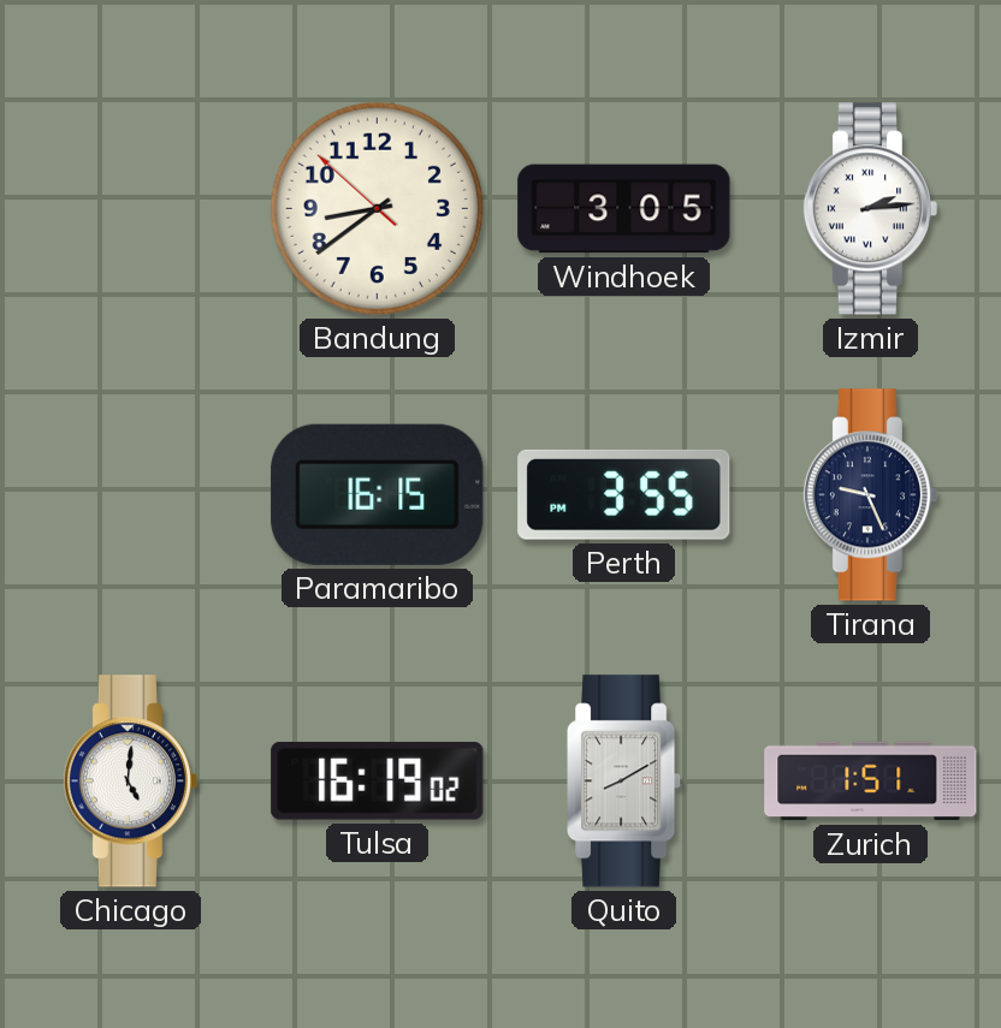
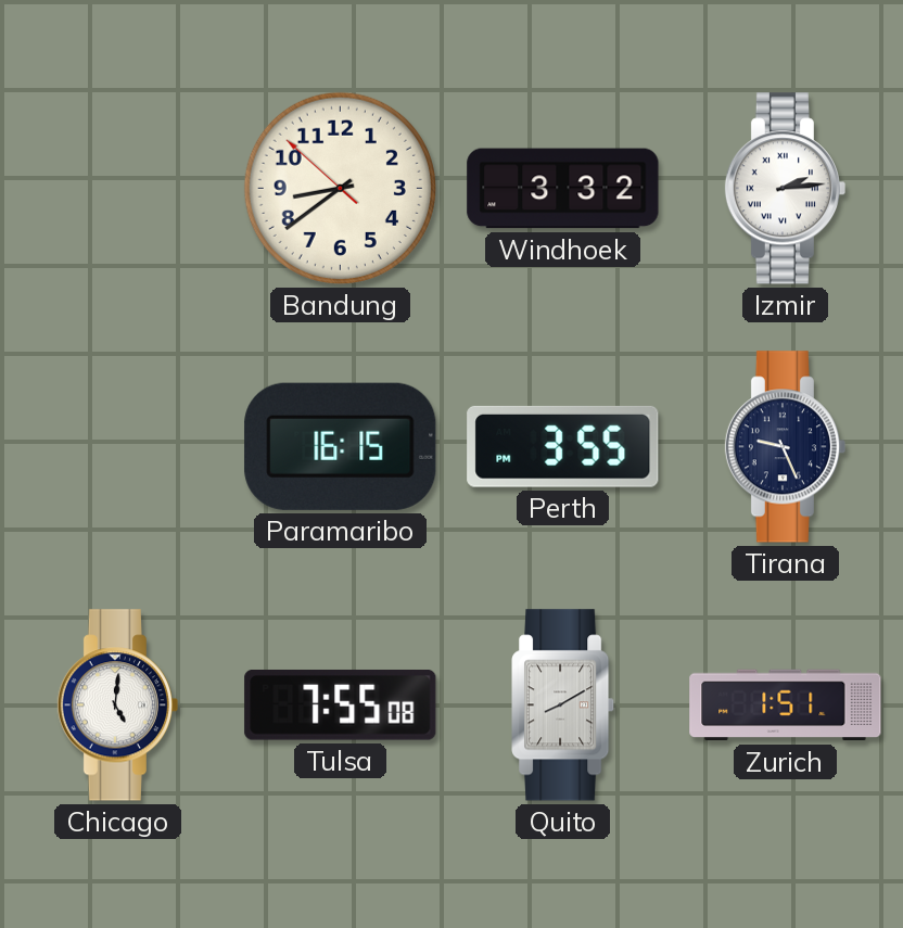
Windhoek: 3:05 -> 3:32
Tulsa: 16:19 -> 7:55
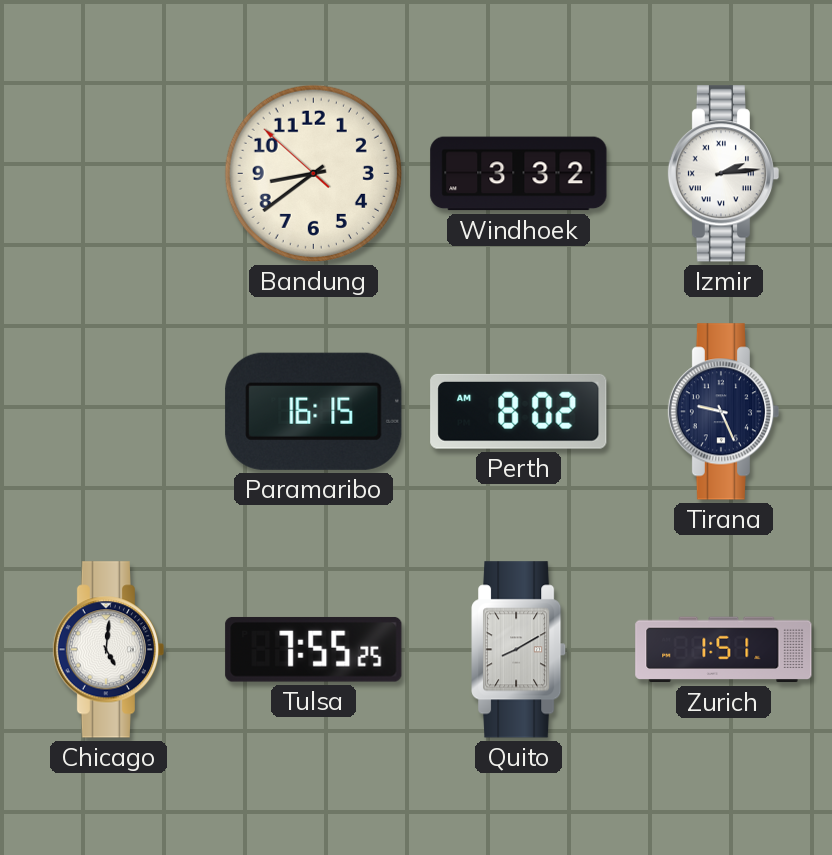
Perth: 3:55 -> 8:02
Tulsa: 7:55:08 -> 7:55:25
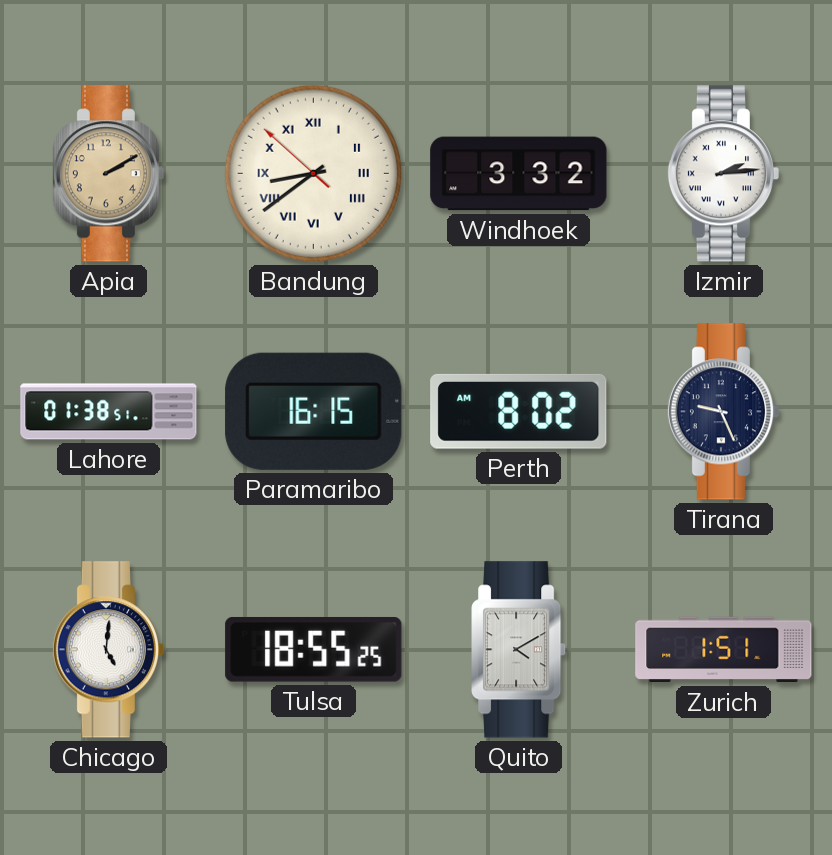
Apia: none -> 2:10
Bandung numerals: Arabic -> Roman
Lahore: none -> 01:38
Tulsa: 7:55 -> 18:55
Quito: 8:10 -> 4:10
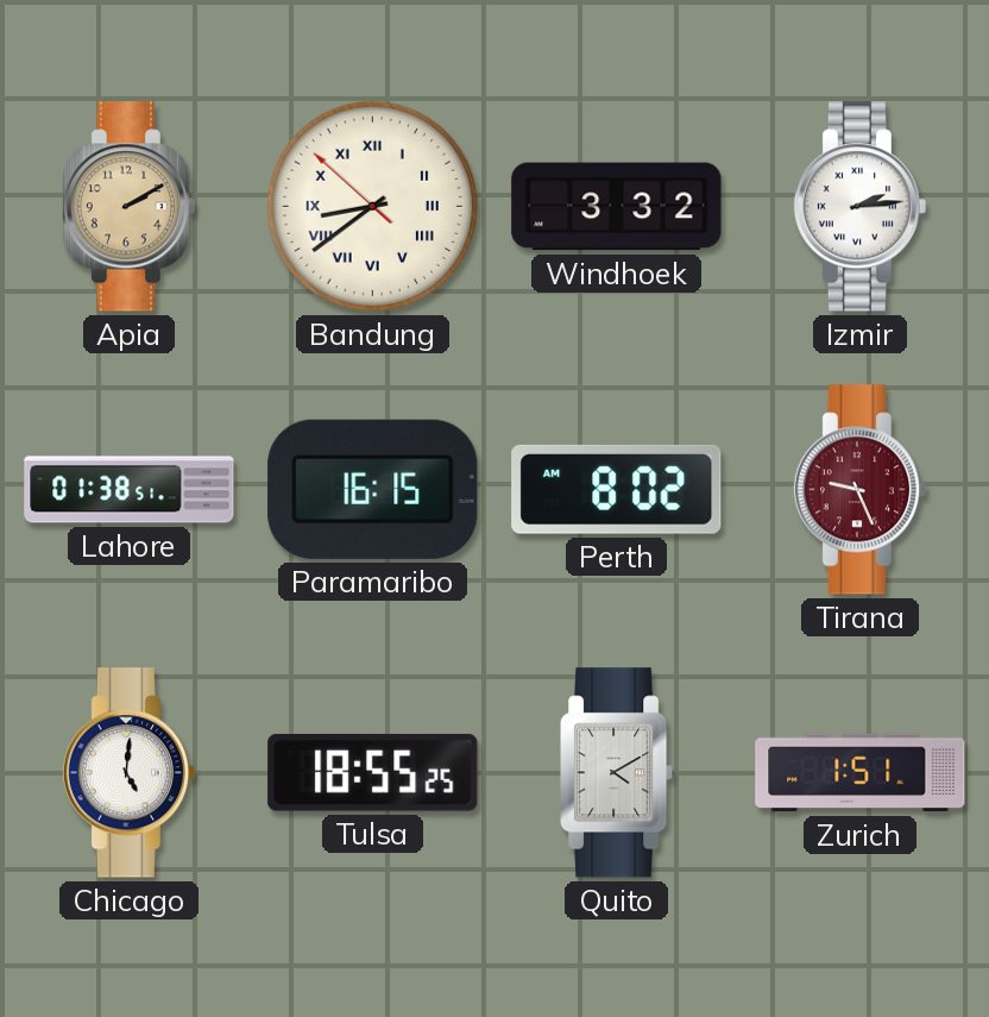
Tirana dial: navy -> burgundy
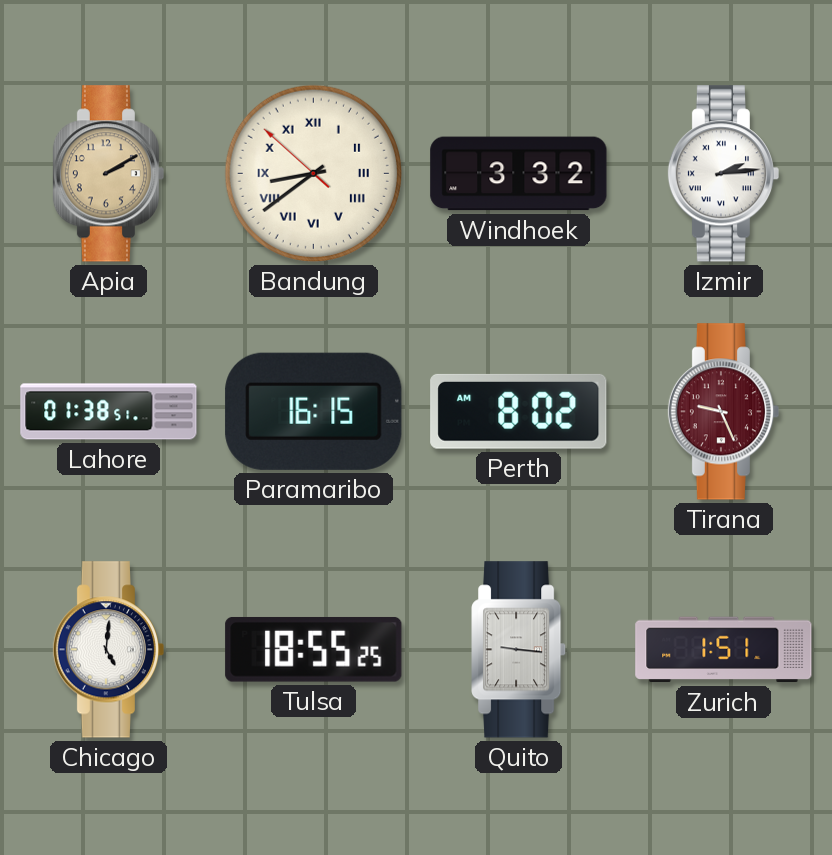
Quito: 4:10 -> 9:16
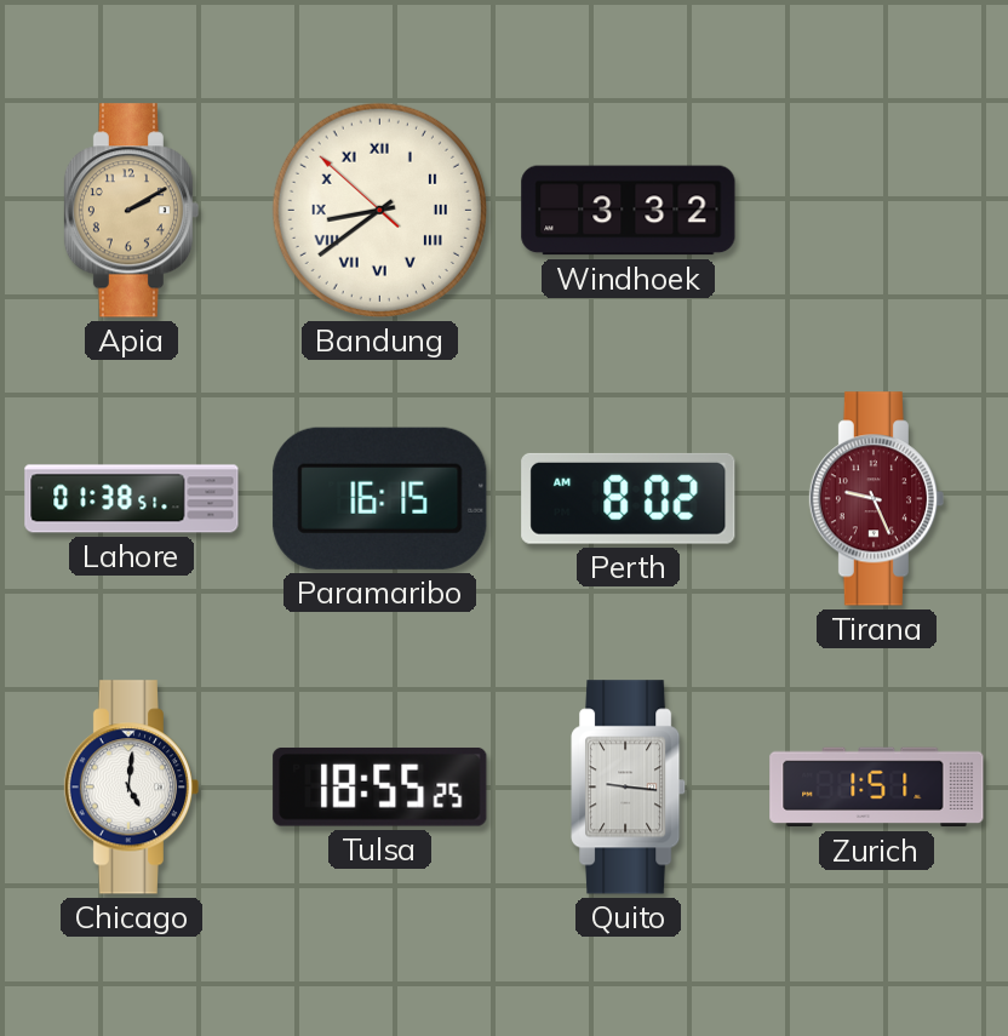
Izmir: 2:14 -> none
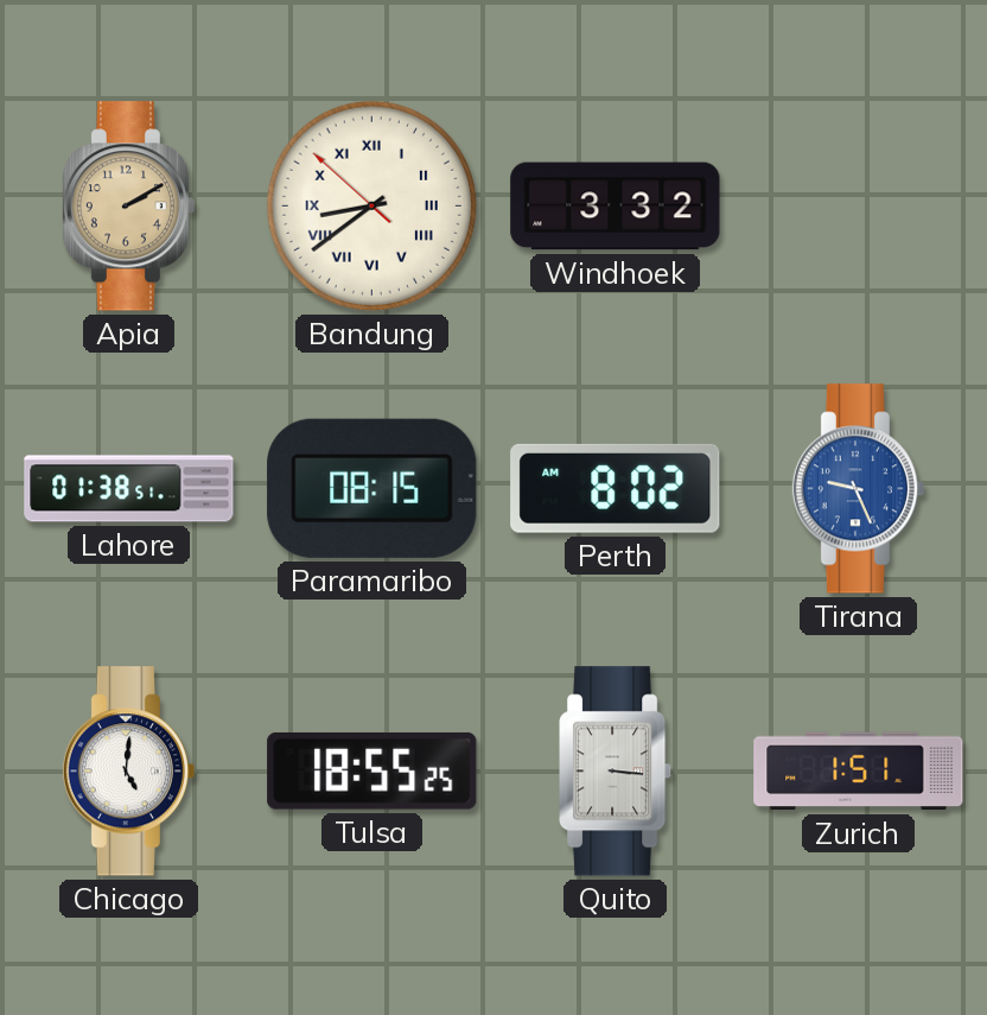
Paramaribo: 16:15 -> 08:15
Tirana dial: burgundy -> blue
Quito: 9:16 -> 3:16
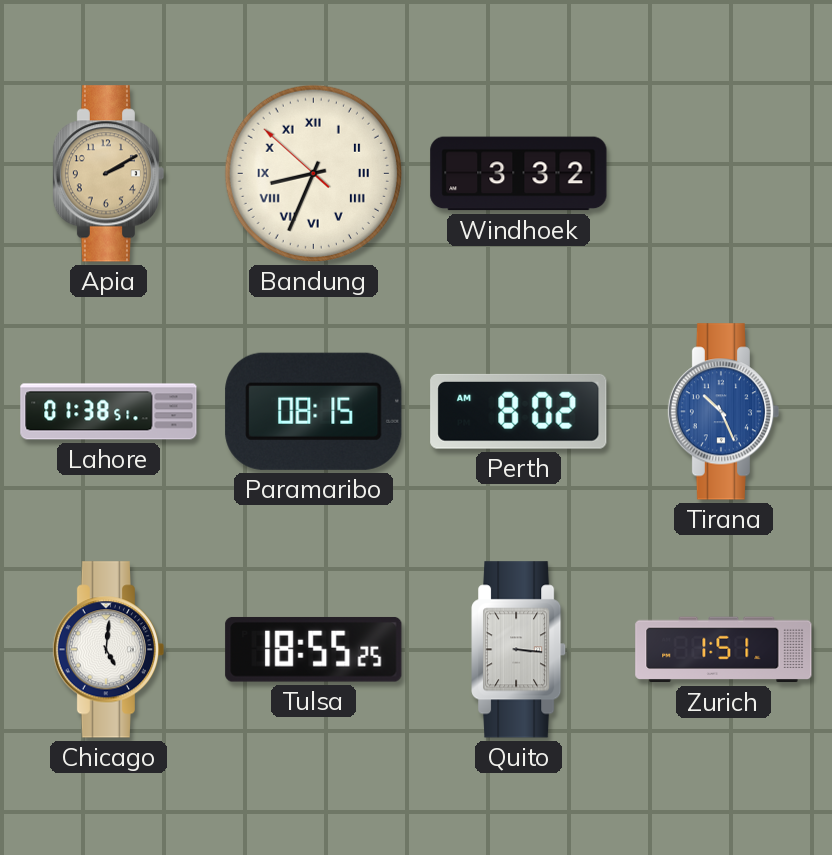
Bandung: 8:38 -> 8:33
Tirana: 9:26 -> 10:26
